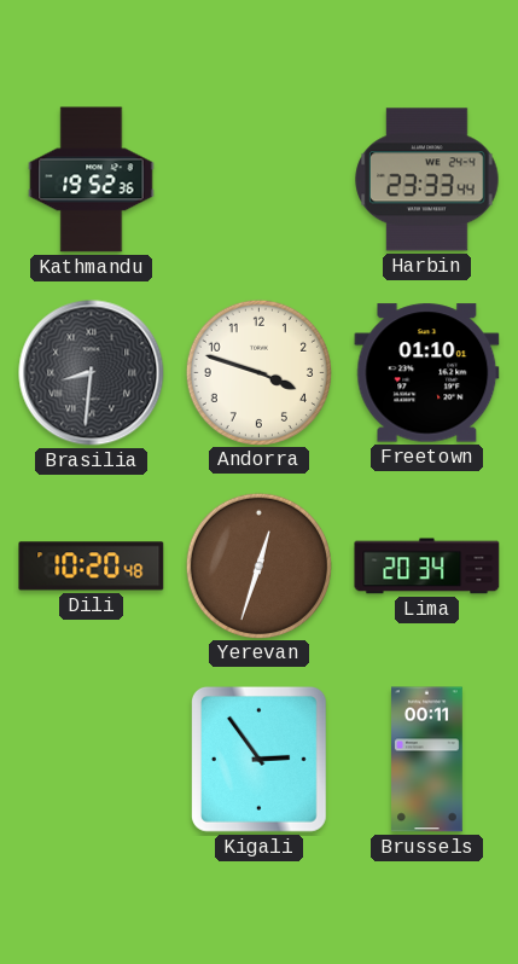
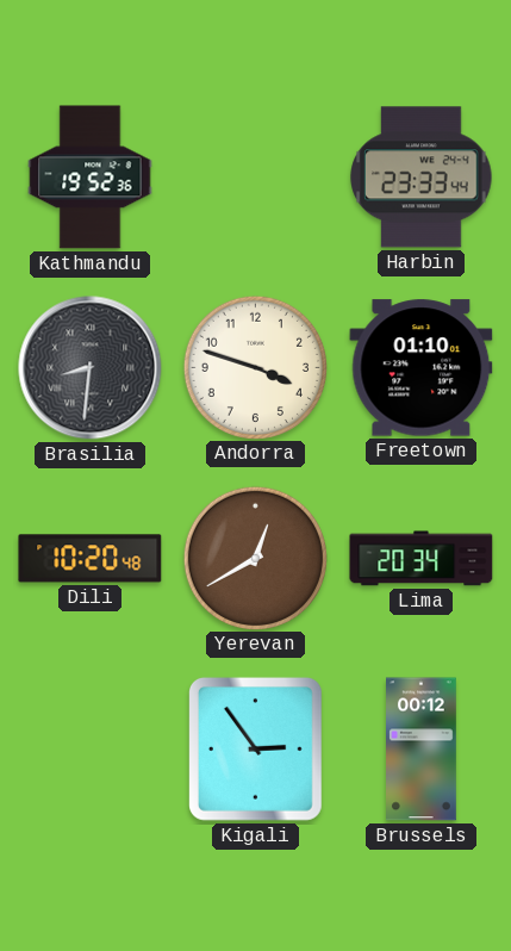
Yerevan: 12:33 -> 12:40
Brussels: 00:11 -> 00:12
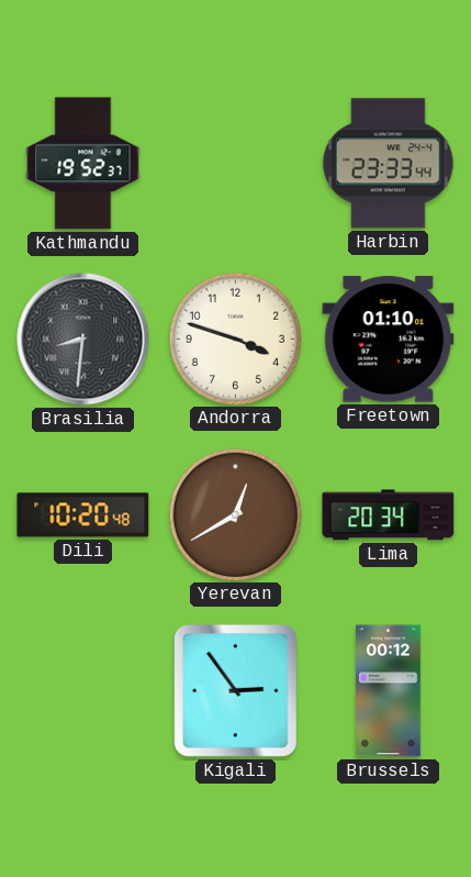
Kathmandu: 19:52:36 -> 19:52:37
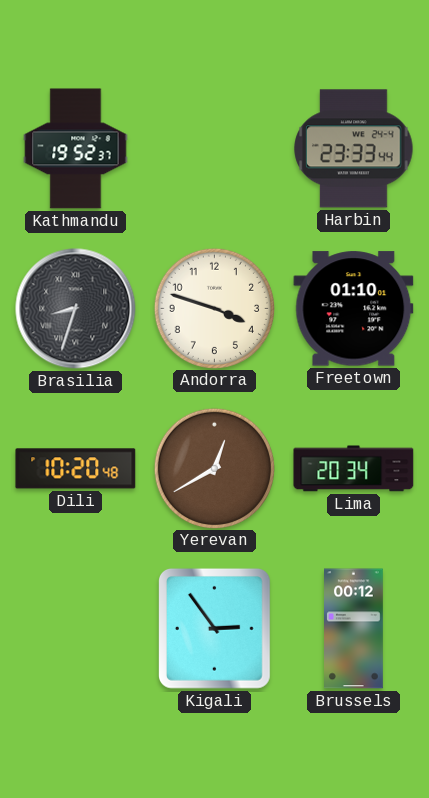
Brasilia: 8:31 -> 8:33
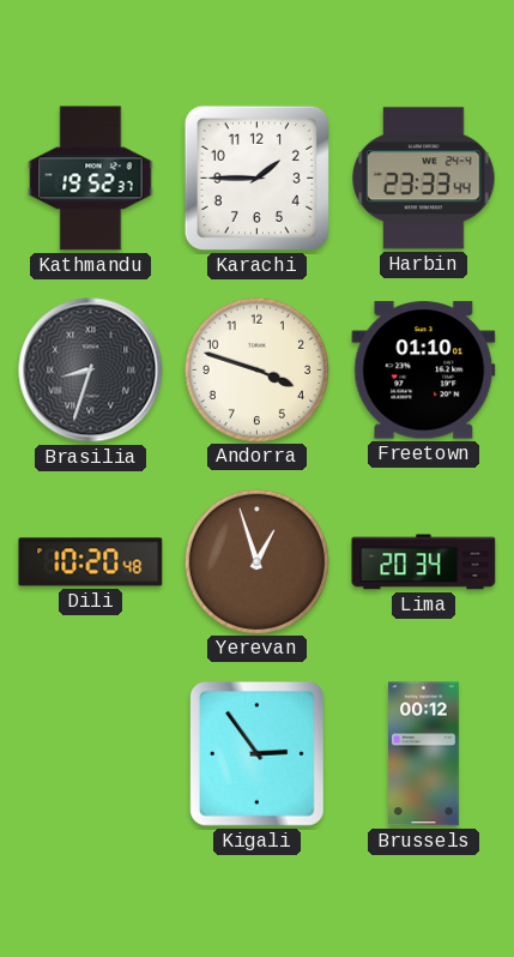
Karachi: none -> 1:45
Yerevan: 12:40 -> 12:57
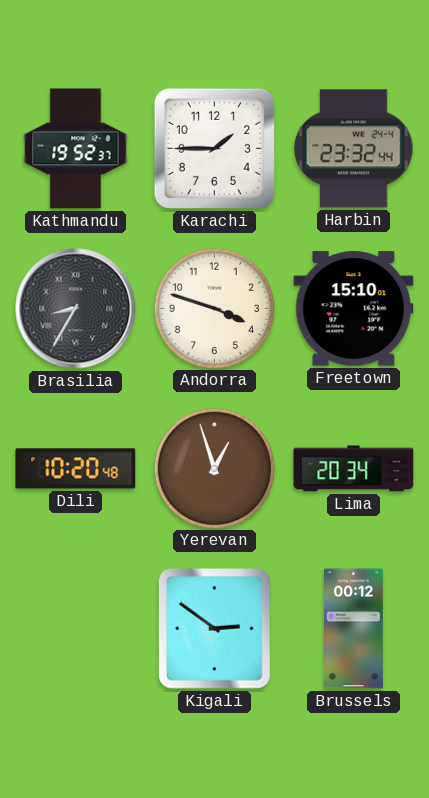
Harbin: 23:33 -> 23:32
Brasilia: 8:33 -> 8:35
Freetown: 01:10 -> 15:10
Kigali: 2:54 -> 2:51
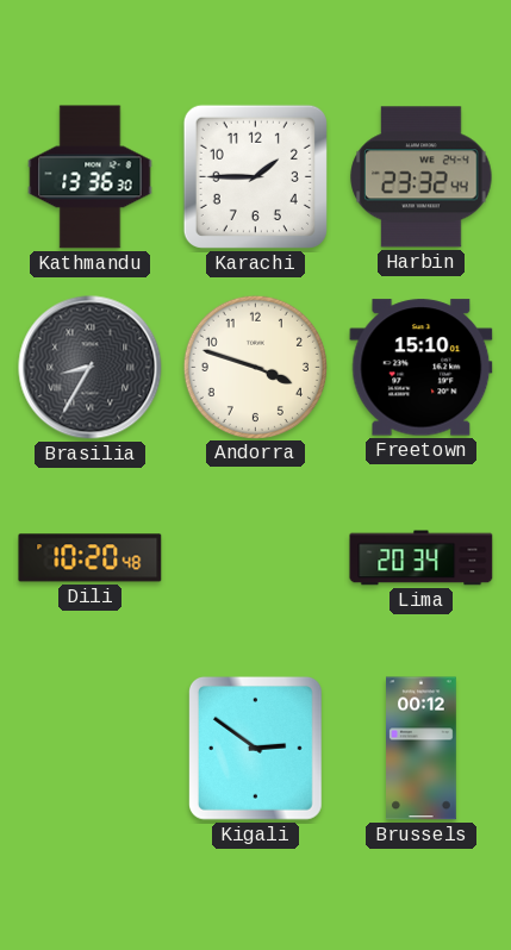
Kathmandu: 19:52 -> 13:36
Yerevan: 12:57 -> none
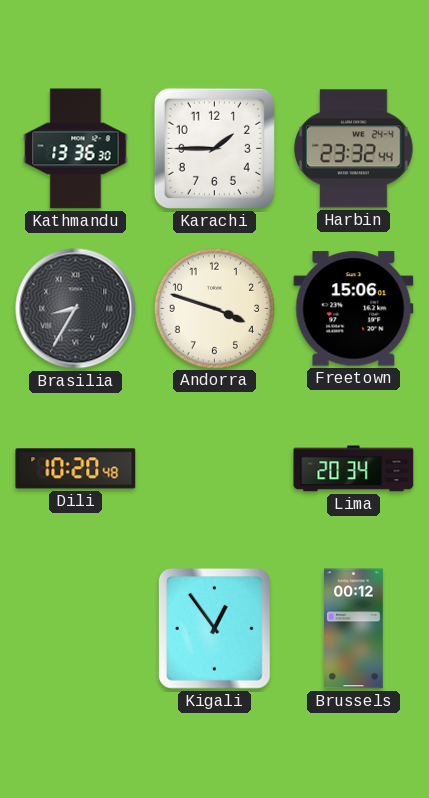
Freetown: 15:10 -> 15:06
Kigali: 2:51 -> 12:54
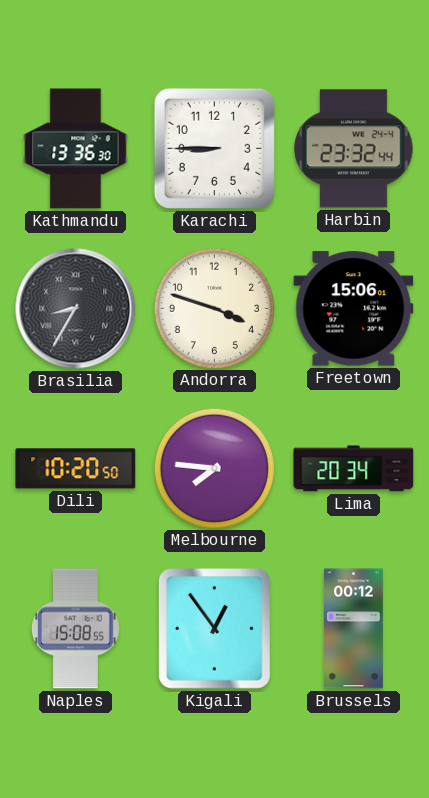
Karachi: 1:45 -> 8:45
Dili: 10:20:48 -> 10:20:50
Melbourne: none -> 7:46
Naples: none -> 15:08
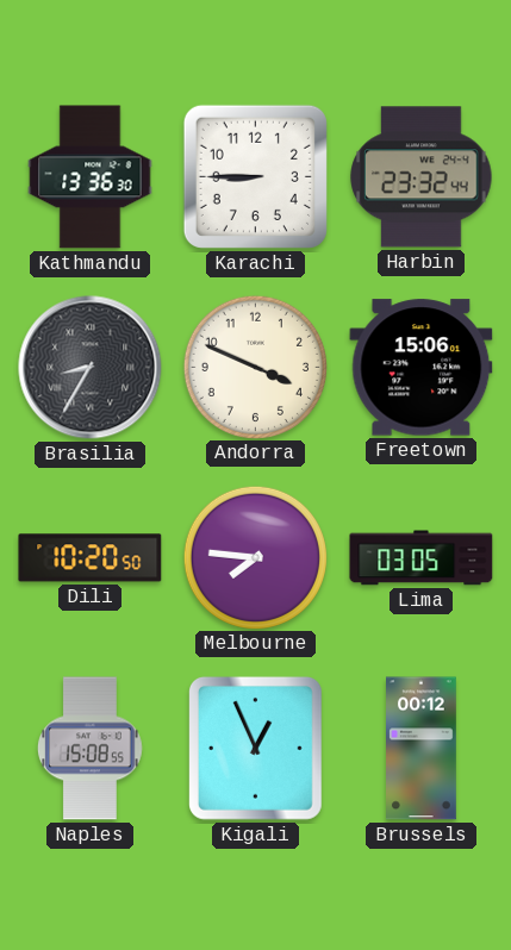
Andorra: 3:48 -> 3:49
Lima: 20:34 -> 03:05
Kigali: 12:54 -> 12:56
